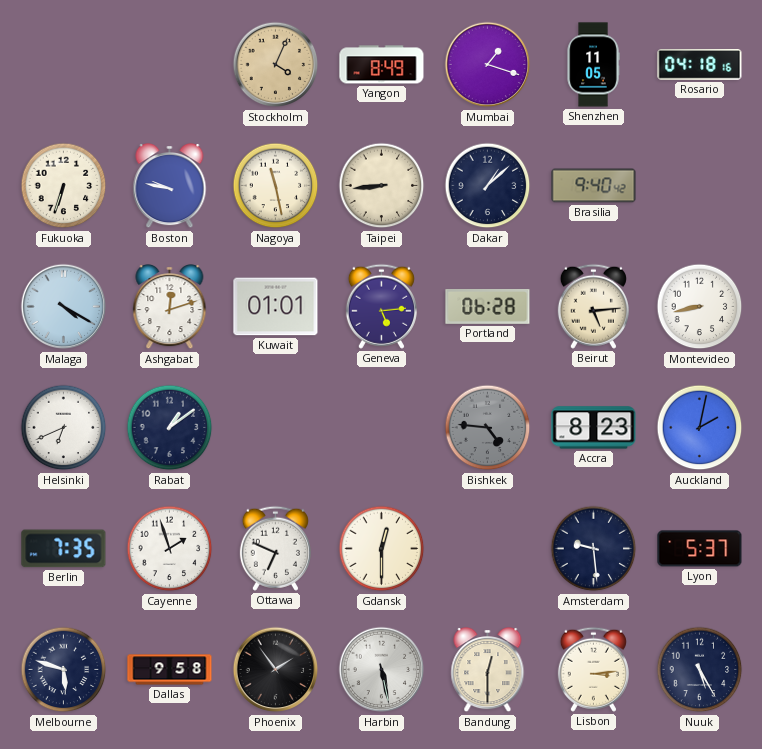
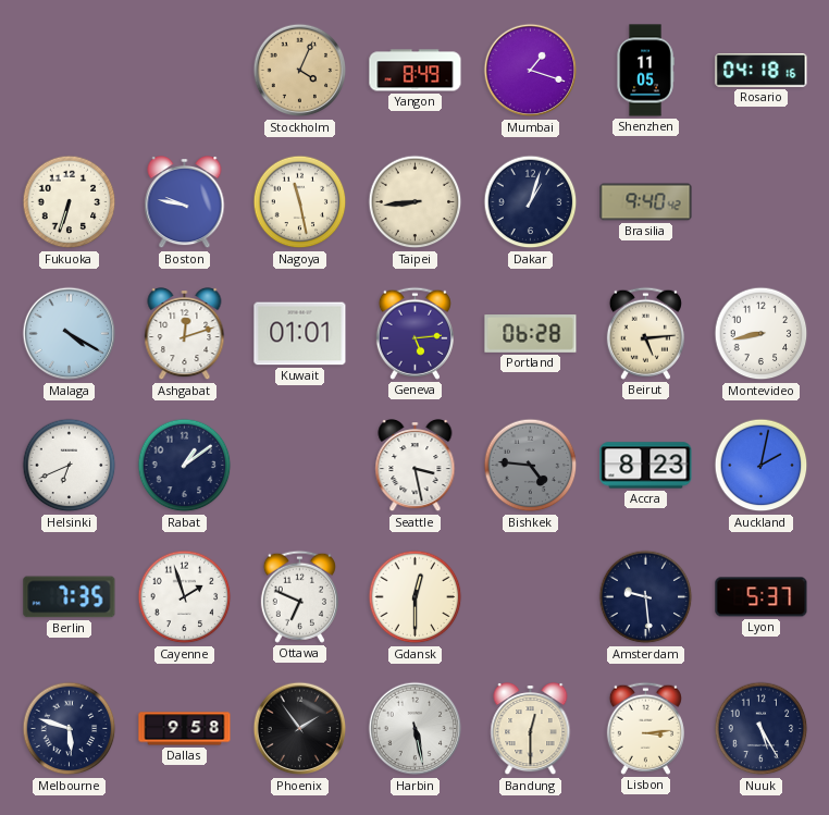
Dakar: 1:08 -> 1:03
Seattle: none -> 3:28
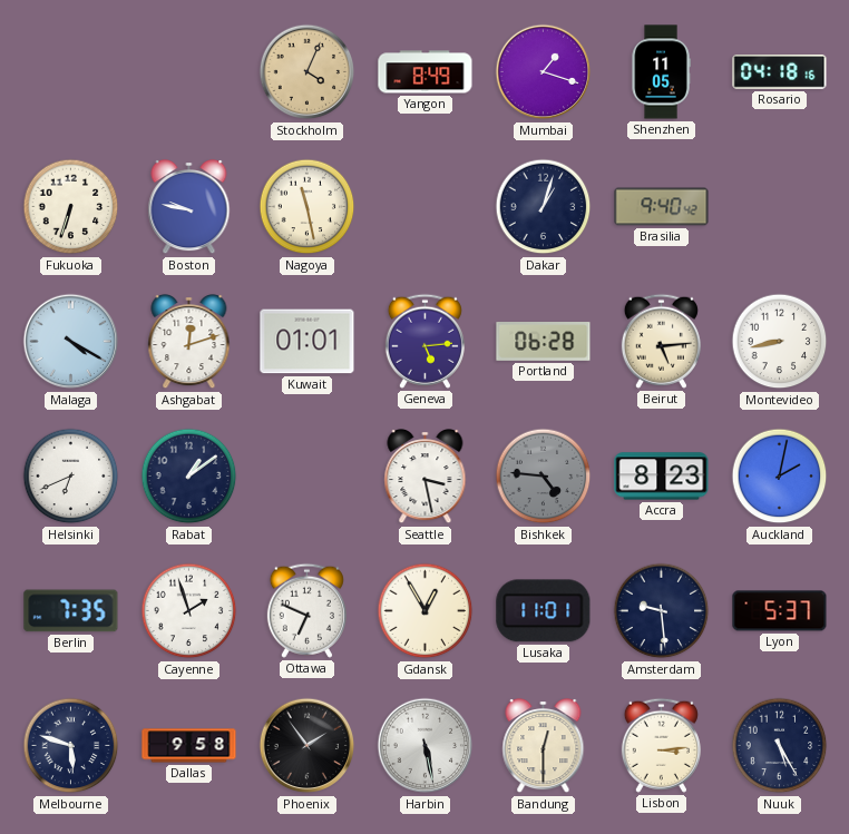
Taipei: 8:44 -> none
Gdansk: 12:30 -> 12:55
Lusaka: none -> 11:01
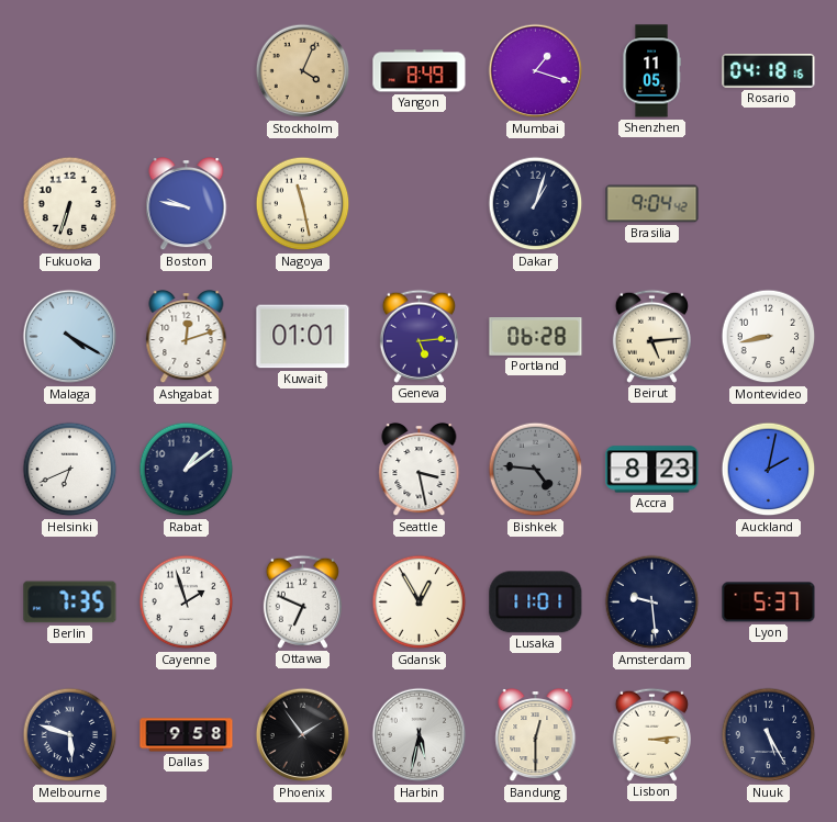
Brasilia: 9:40 -> 9:04
Harbin: 5:28 -> 5:32
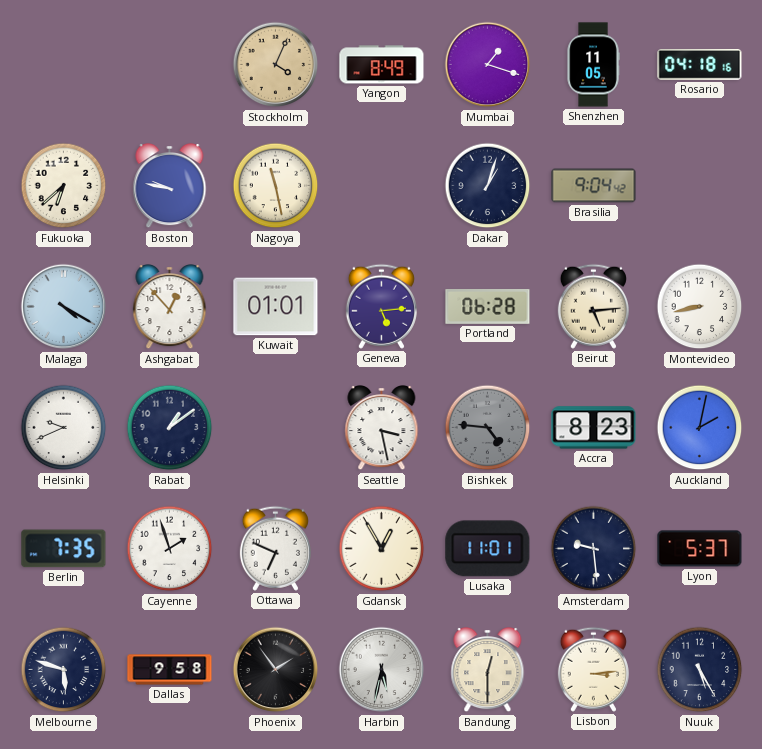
Fukuoka: 6:33 -> 6:38
Ashgabat: 12:12 -> 12:53
Helsinki: 6:41 -> 9:41
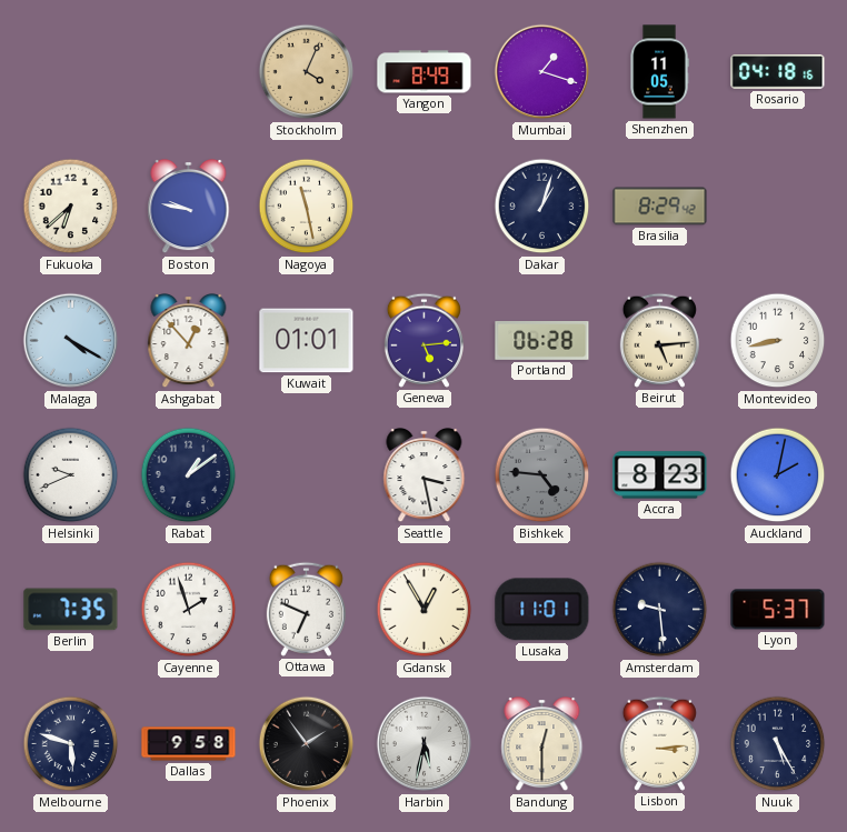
Brasilia: 9:04 -> 8:29
